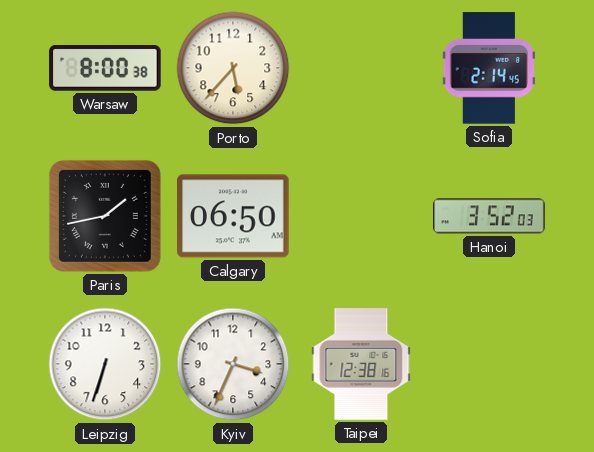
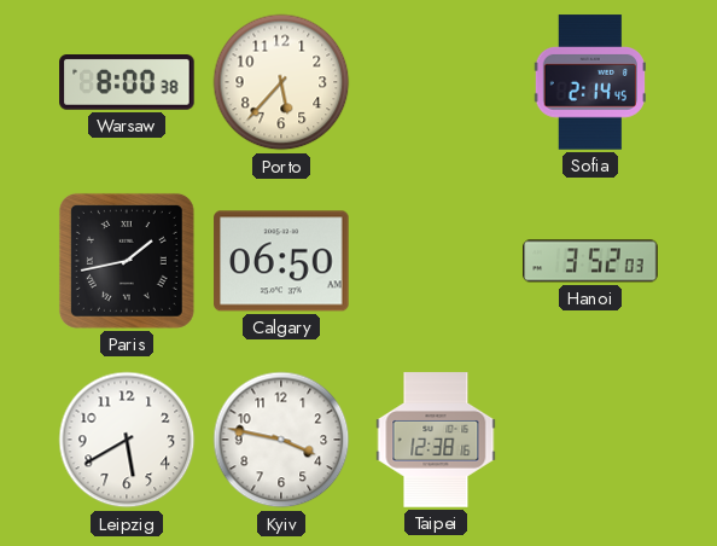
Leipzig: 6:33 -> 5:40
Kyiv: 3:34 -> 3:47
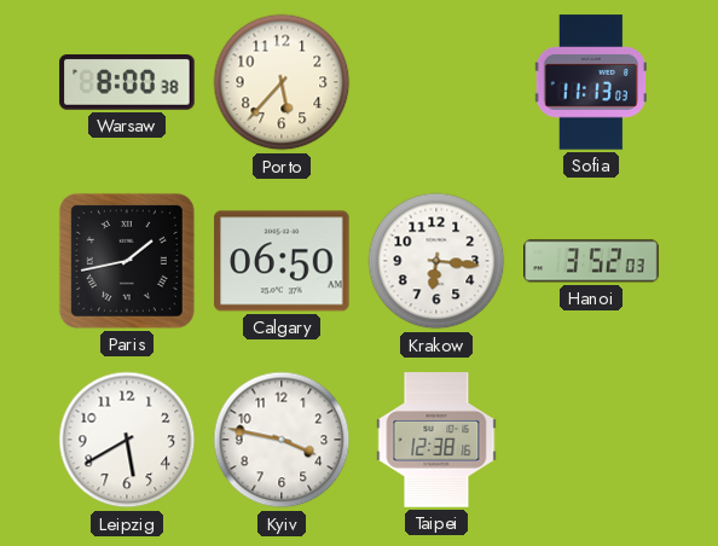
Sofia: 2:14 -> 11:13
Krakow: none -> 6:16
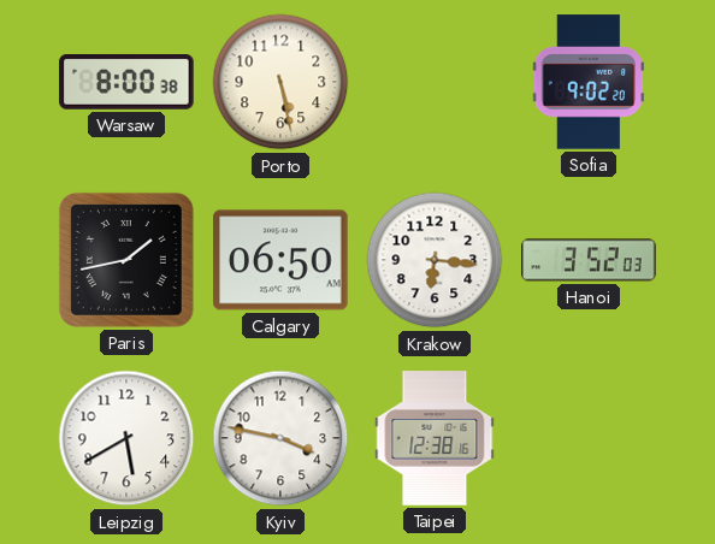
Porto: 5:37 -> 5:28
Sofia: 11:13 -> 9:02
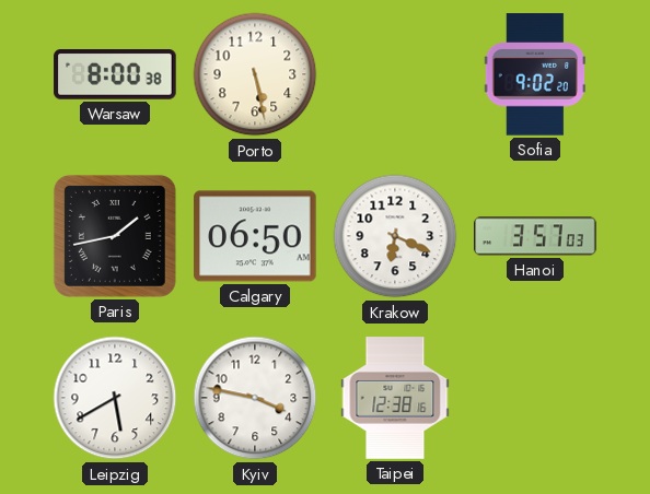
Krakow: 6:16 -> 6:19
Hanoi: 3:52 -> 3:57
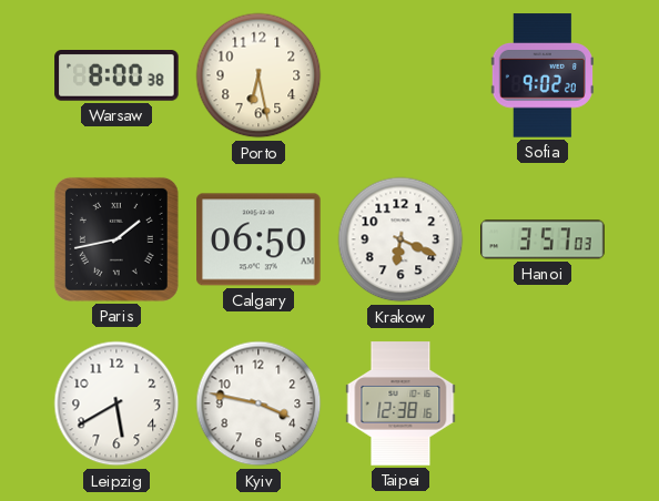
Porto: 5:28 -> 6:28
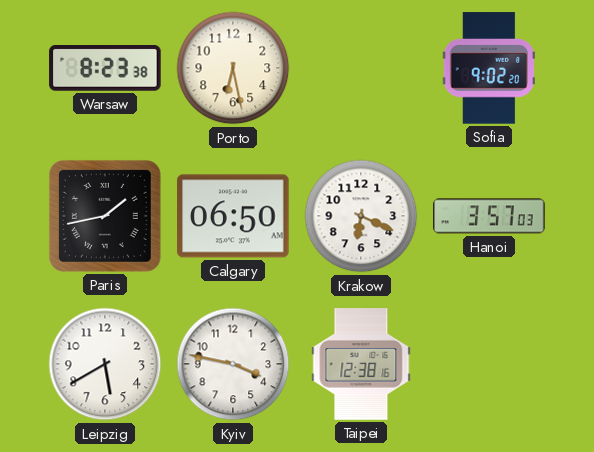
Warsaw: 8:00 -> 8:23
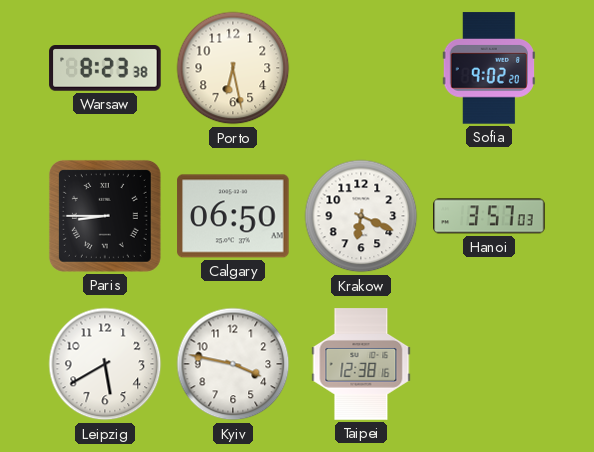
Paris: 1:43 -> 8:45
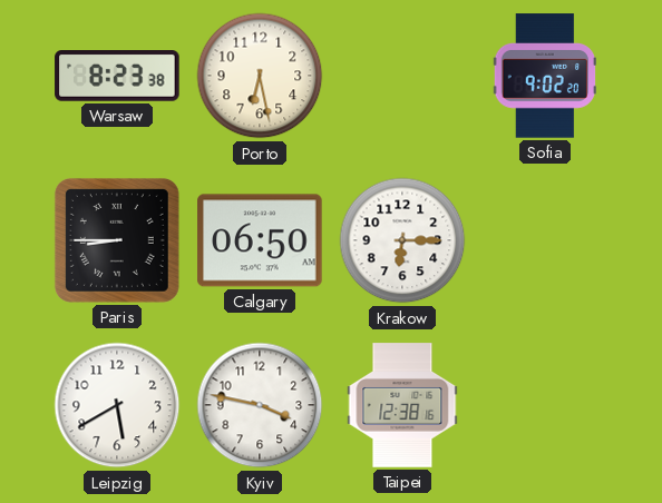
Krakow: 6:19 -> 6:15
Hanoi: 3:57 -> none
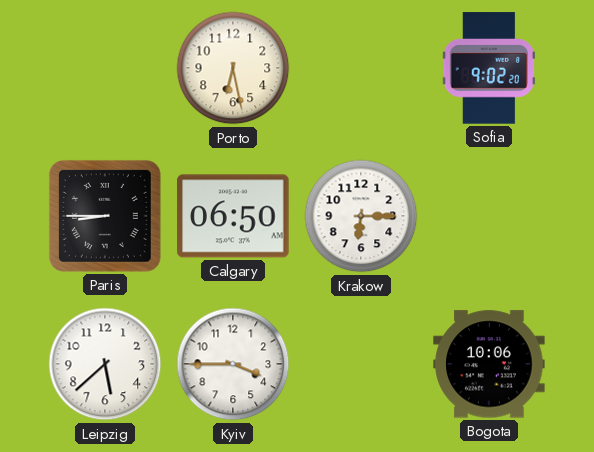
Warsaw: 8:23 -> none
Leipzig: 5:40 -> 5:38
Kyiv: 3:47 -> 3:45
Taipei: 12:38 -> none
Bogota: none -> 10:06
